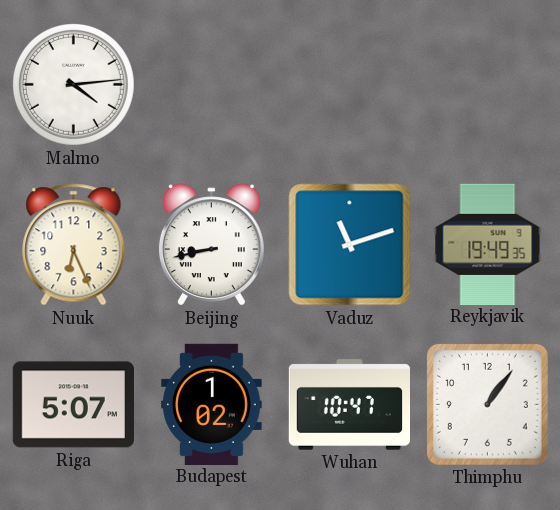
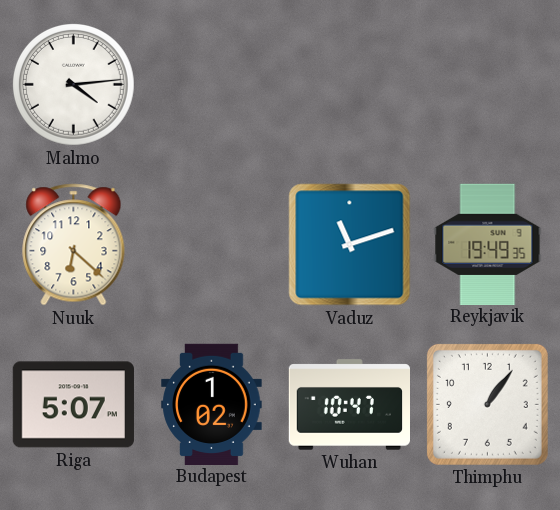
Nuuk: 6:26 -> 6:22
Beijing: 8:43 -> none
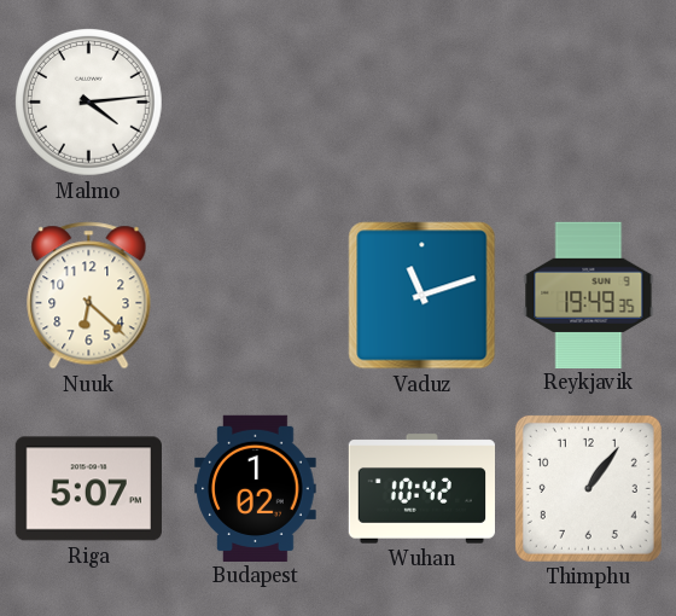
Wuhan: 10:47 -> 10:42
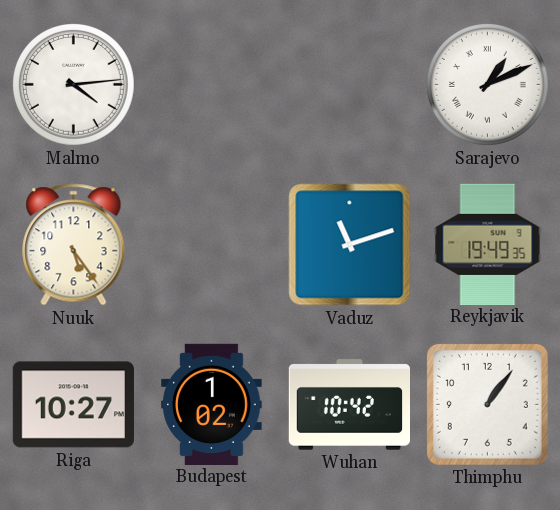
Sarajevo: none -> 1:11
Nuuk: 6:22 -> 5:24
Riga: 5:07 -> 10:27
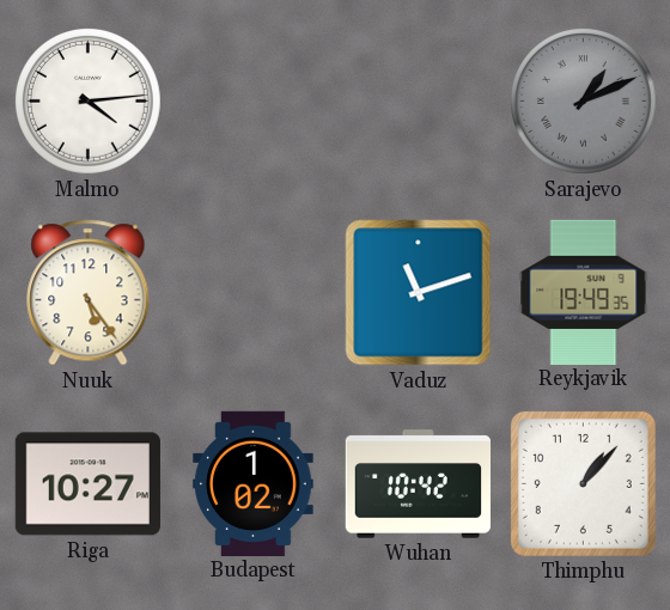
Sarajevo dial: white -> grey
Thimphu: 1:06 -> 1:07
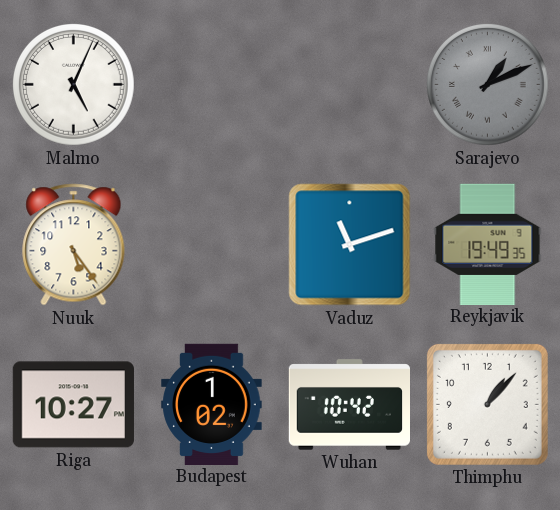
Malmo: 4:14 -> 5:04
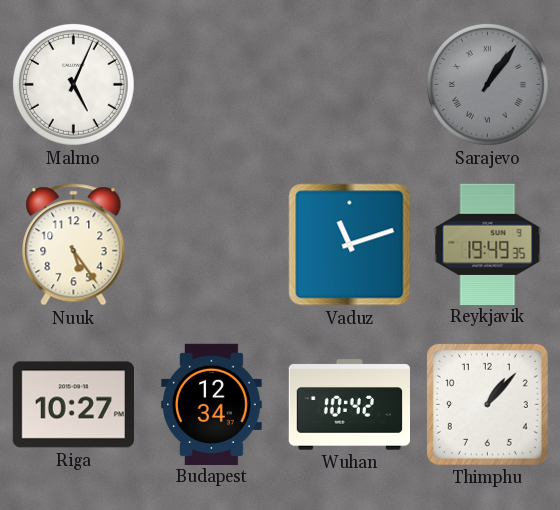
Sarajevo: 1:11 -> 1:06
Budapest: 1:02 -> 12:34
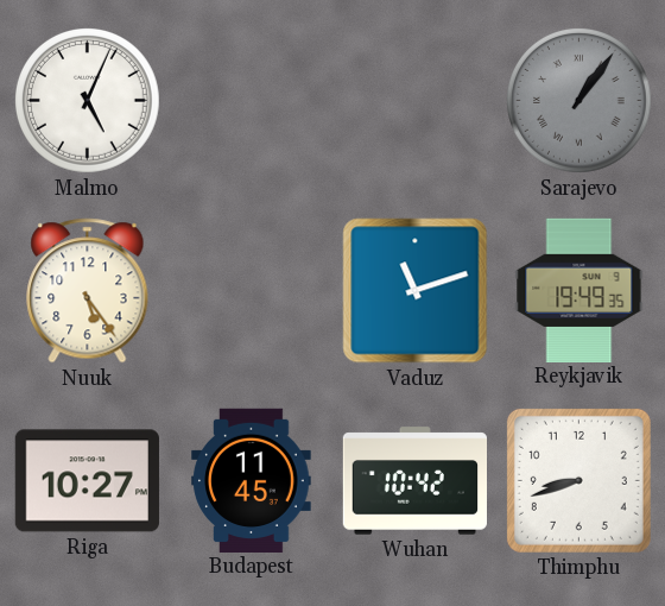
Budapest: 12:34 -> 11:45
Thimphu: 1:07 -> 8:42
